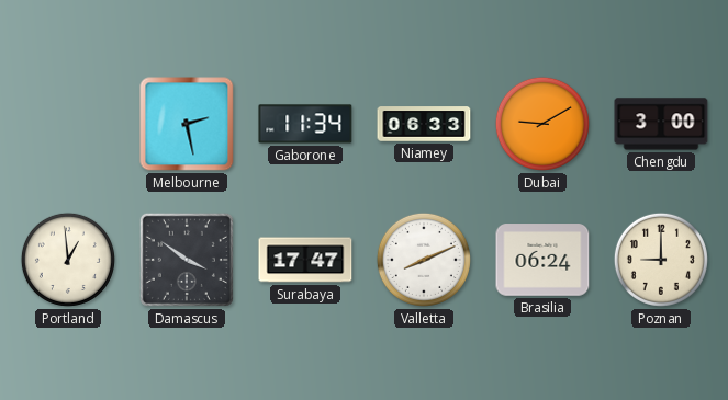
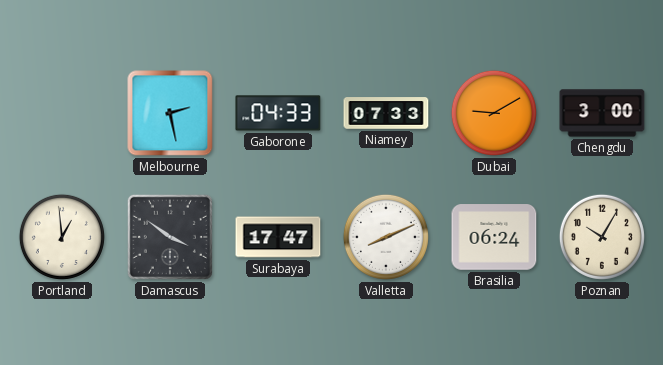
Gaborone: 11:34 -> 04:33
Niamey: 06:33 -> 07:33
Poznan: 9:00 -> 10:05
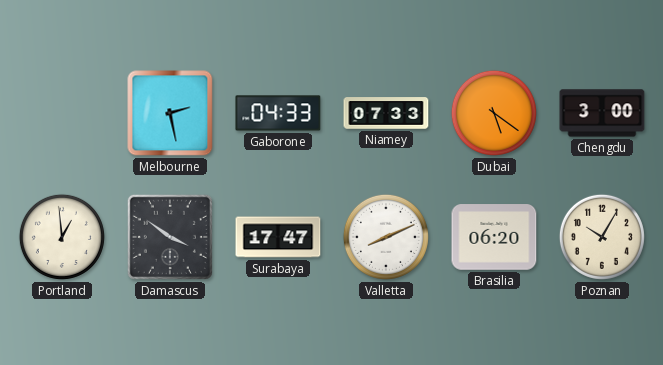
Dubai: 9:10 -> 5:21
Brasilia: 06:24 -> 06:20
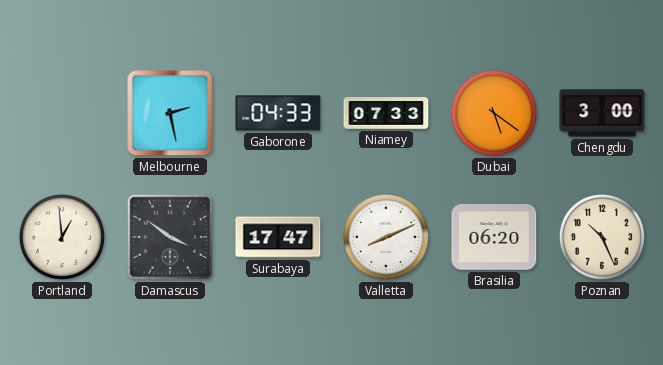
Poznan: 10:05 -> 10:26
